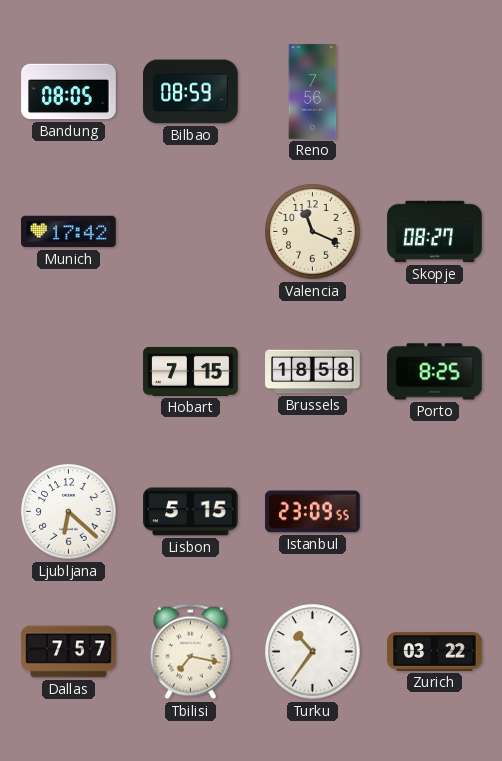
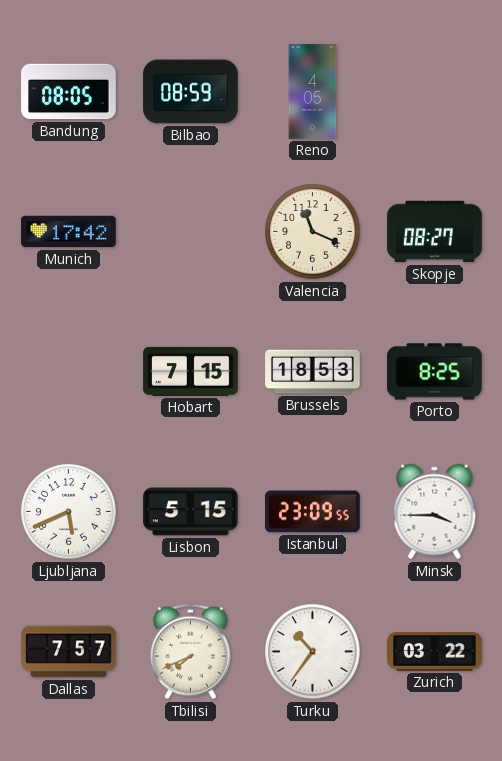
Reno: 7:56 -> 4:05
Brussels: 18:58 -> 18:53
Ljubljana: 6:22 -> 5:41
Minsk: none -> 3:45
Tbilisi: 7:17 -> 7:41
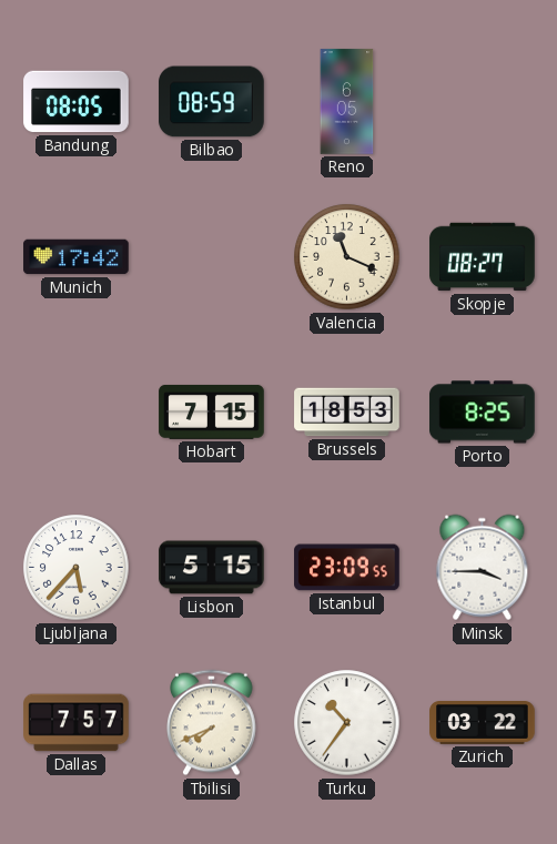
Reno: 4:05 -> 6:05
Ljubljana: 5:41 -> 5:37
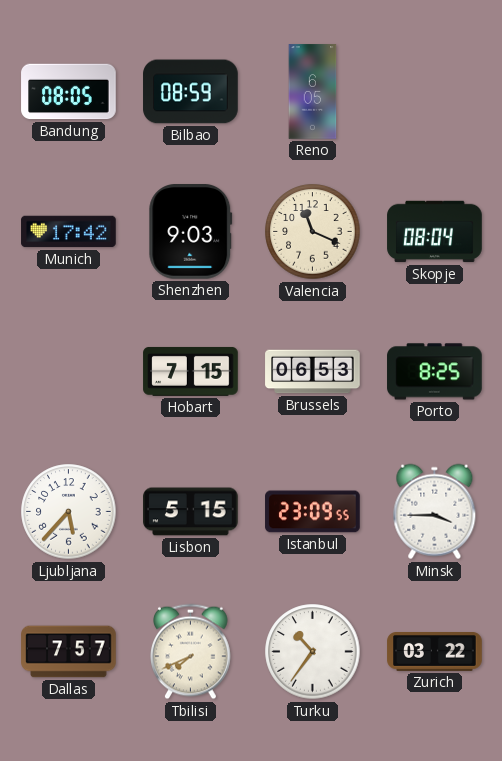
Shenzhen: none -> 9:03
Skopje: 08:27 -> 08:04
Brussels: 18:53 -> 06:53
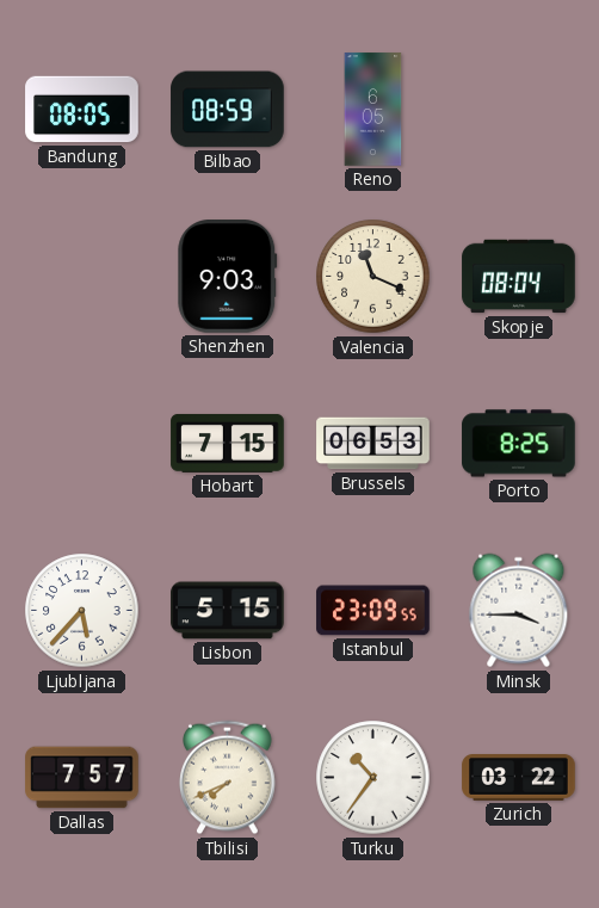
Munich: 17:42 -> none
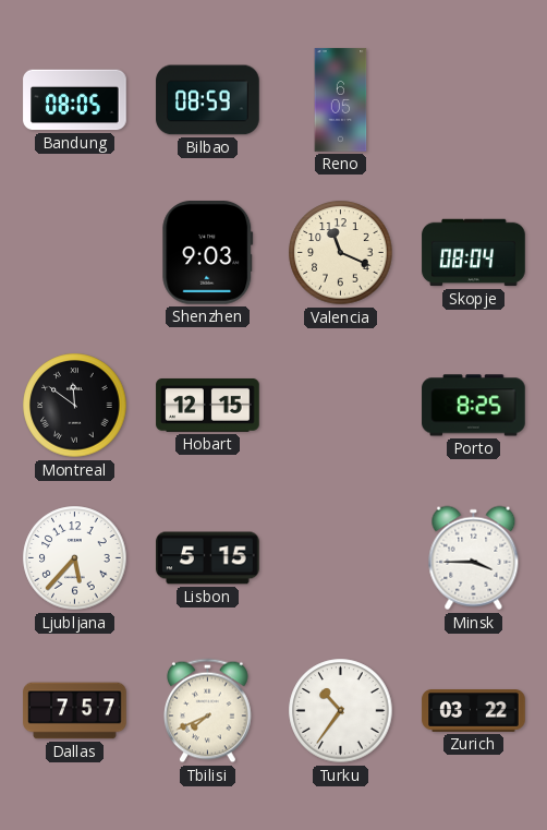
Montreal: none -> 11:51
Hobart: 7:15 -> 12:15
Brussels: 06:53 -> none
Istanbul: 23:09 -> none
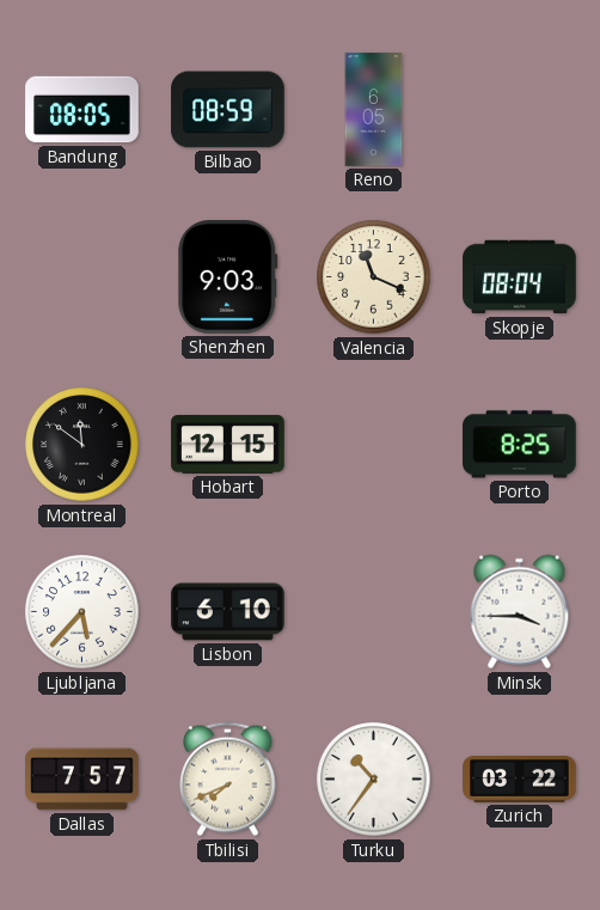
Lisbon: 5:15 -> 6:10
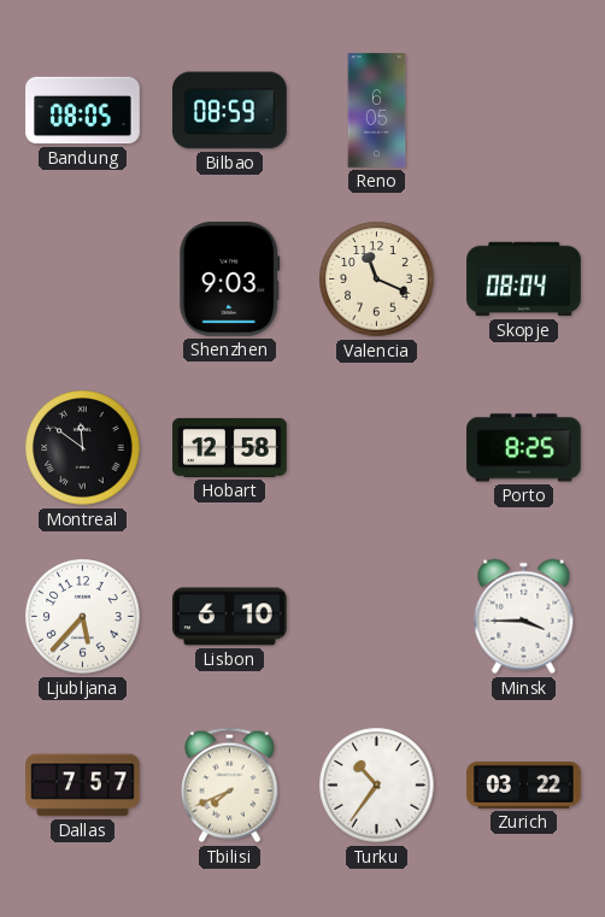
Hobart: 12:15 -> 12:58
